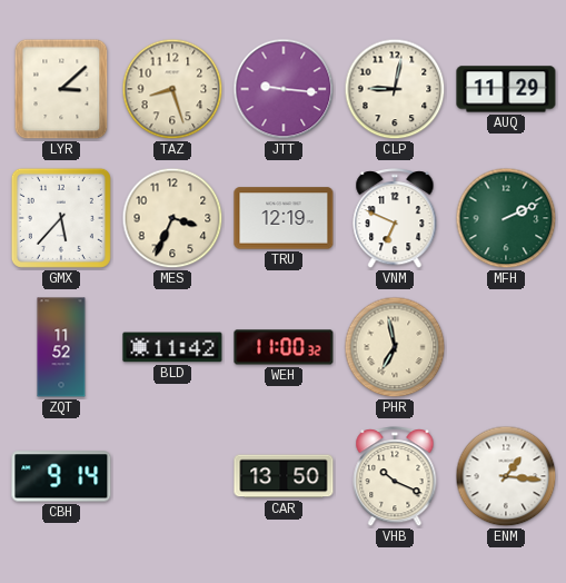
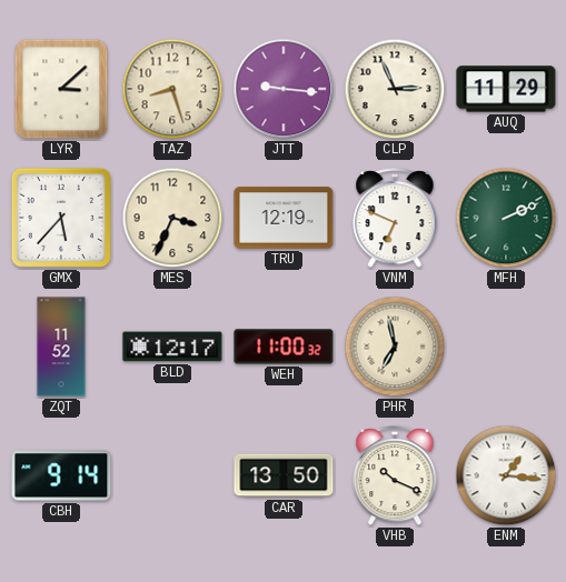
CLP: 9:02 -> 2:56
BLD: 11:42 -> 12:17
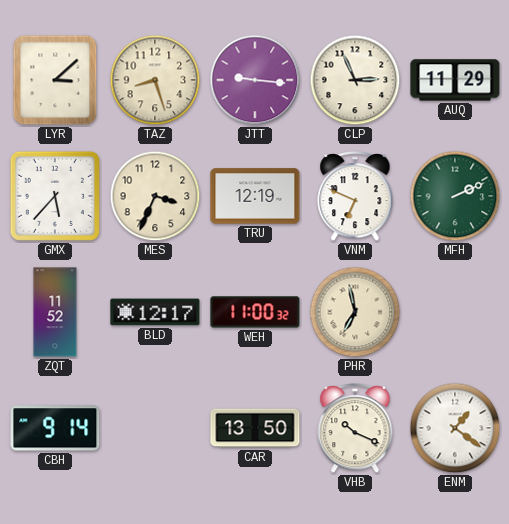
ENM: 1:16 -> 1:21
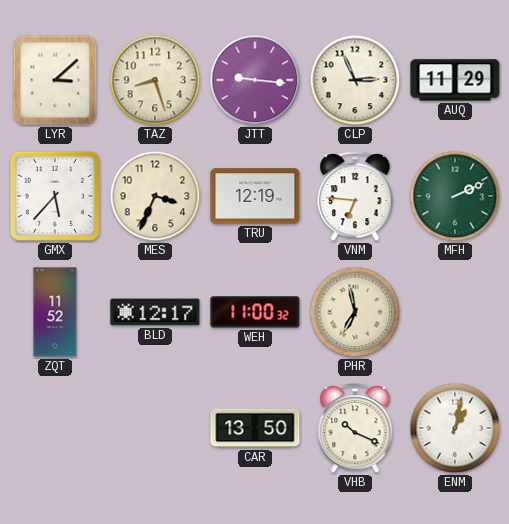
VNM: 6:49 -> 6:46
CBH: 9:14 -> none
ENM: 1:21 -> 1:02
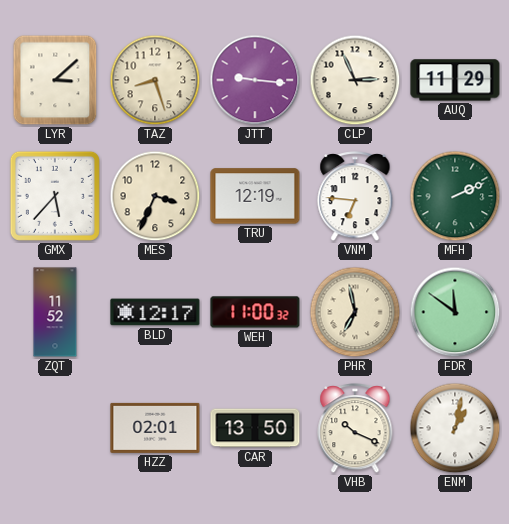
FDR: none -> 11:51
HZZ: none -> 02:01
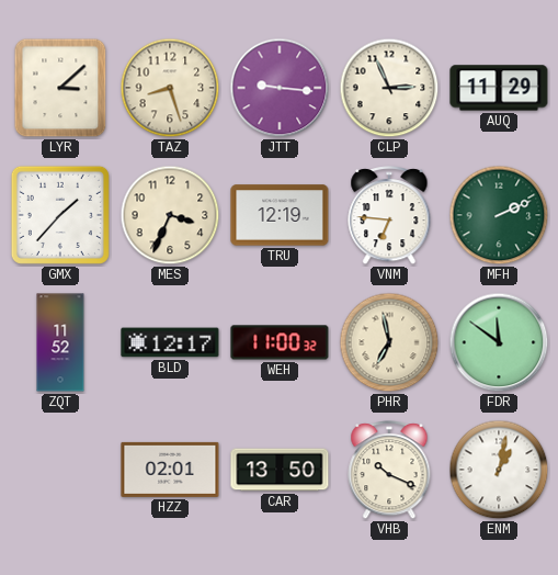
GMX: 5:37 -> 1:37
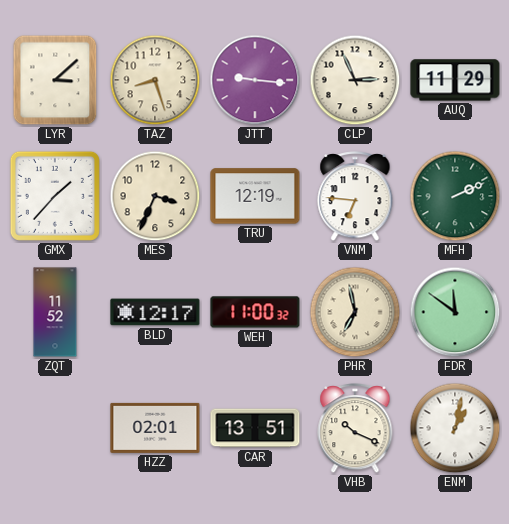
CAR: 13:50 -> 13:51
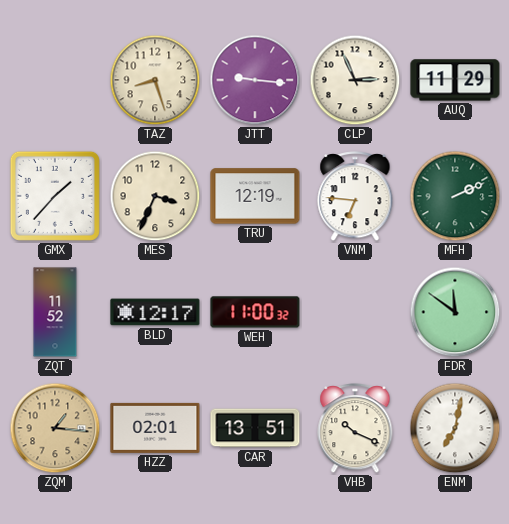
LYR: 3:08 -> none
PHR: 6:58 -> none
ZQM: none -> 1:16
ENM: 1:02 -> 7:02
